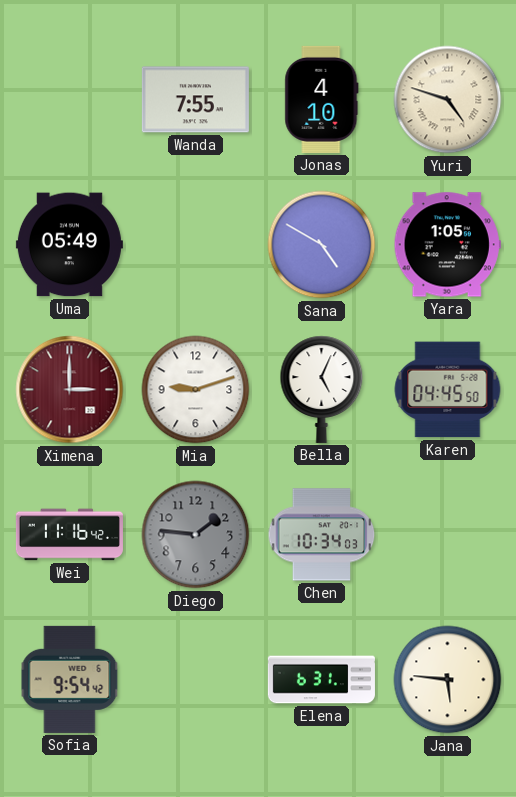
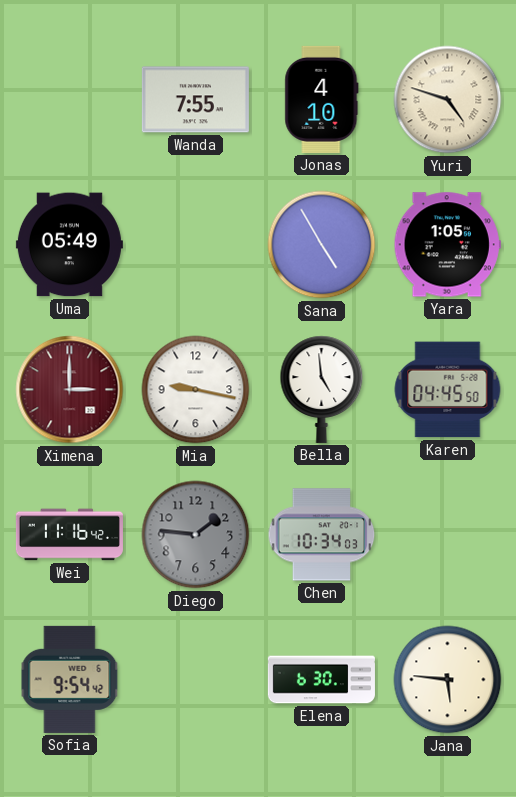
Sana: 4:50 -> 4:55
Mia: 9:12 -> 9:17
Bella: 5:04 -> 4:59
Elena: 6:31 -> 6:30
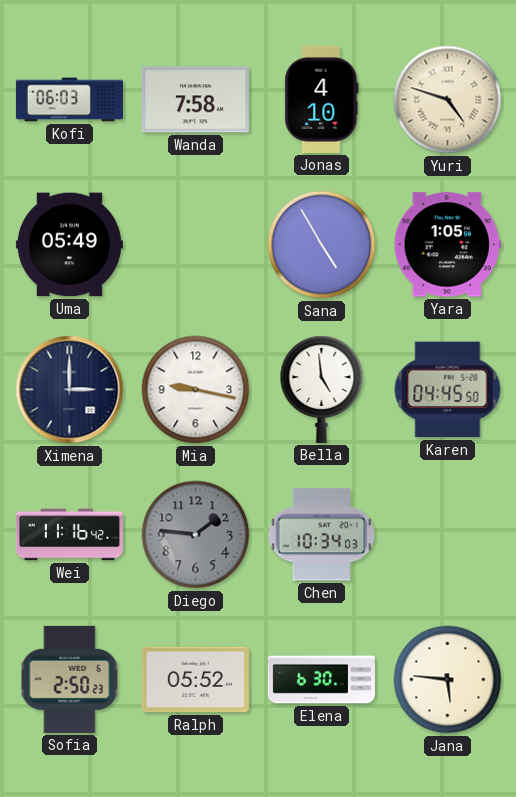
Kofi: none -> 06:03
Wanda: 7:55 -> 7:58
Ximena dial: burgundy -> navy
Sofia: 9:54 -> 2:50
Ralph: none -> 05:52
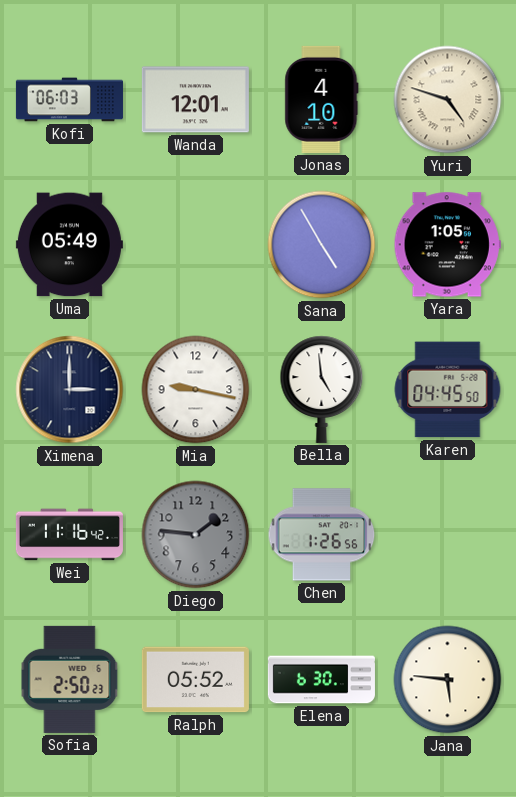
Wanda: 7:58 -> 12:01
Chen: 10:34 -> 1:26
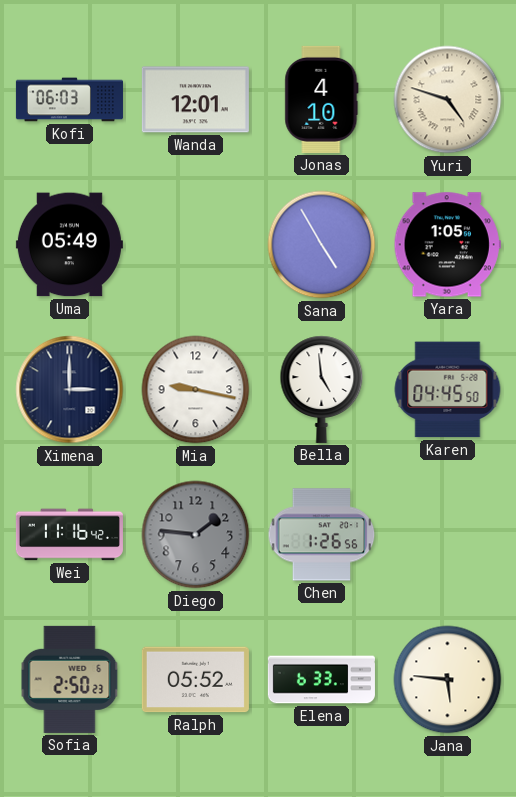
Elena: 6:30 -> 6:33
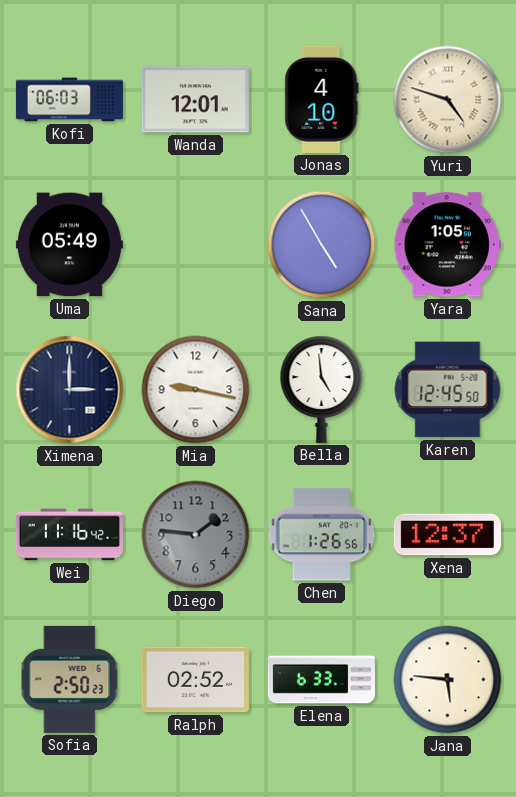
Karen: 04:45 -> 12:45
Xena: none -> 12:37
Ralph: 05:52 -> 02:52
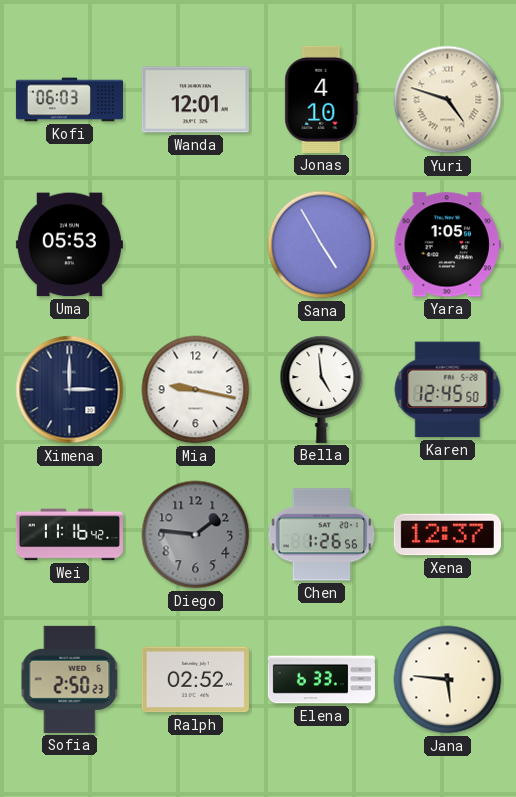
Uma: 05:49 -> 05:53
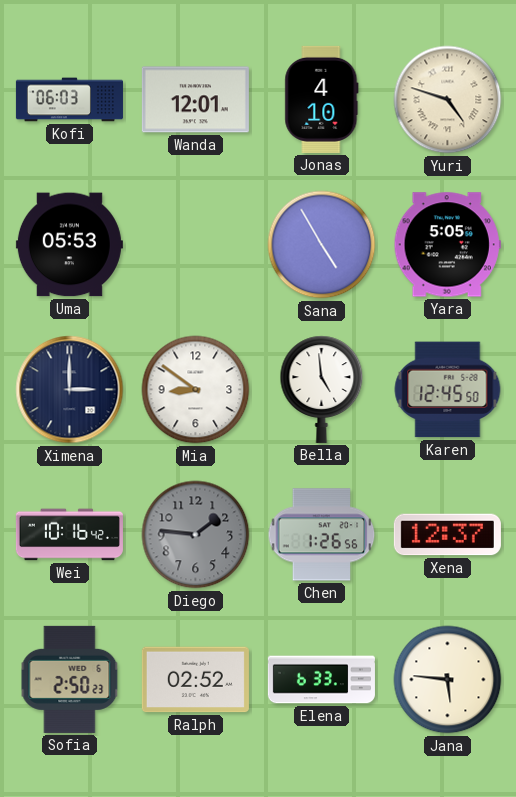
Yara: 1:05 -> 5:05
Mia: 9:17 -> 8:51
Wei: 11:16 -> 10:16
